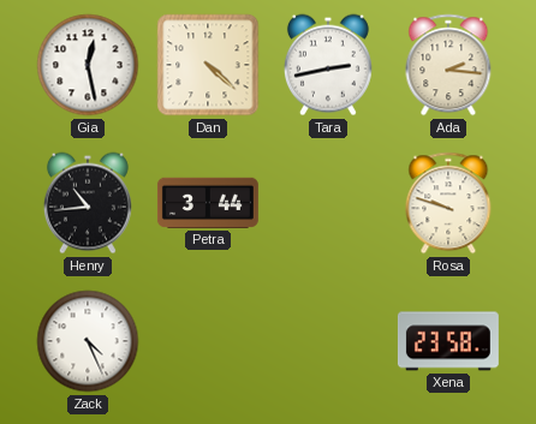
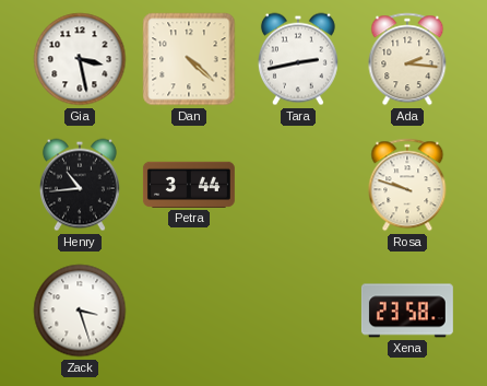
Gia: 12:28 -> 3:28
Zack: 4:26 -> 3:27
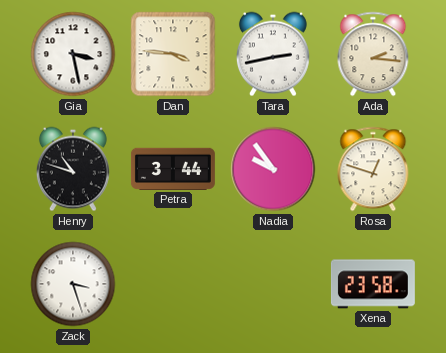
Dan: 4:22 -> 3:46
Henry: 10:44 -> 10:48
Nadia: none -> 9:54
Rosa: 9:48 -> 12:48
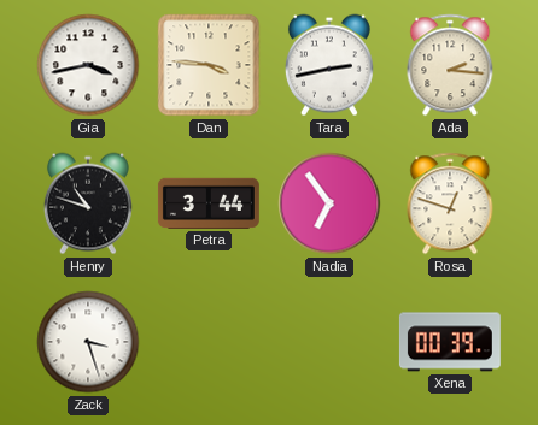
Gia: 3:28 -> 3:43
Nadia: 9:54 -> 6:54
Xena: 23:58 -> 00:39
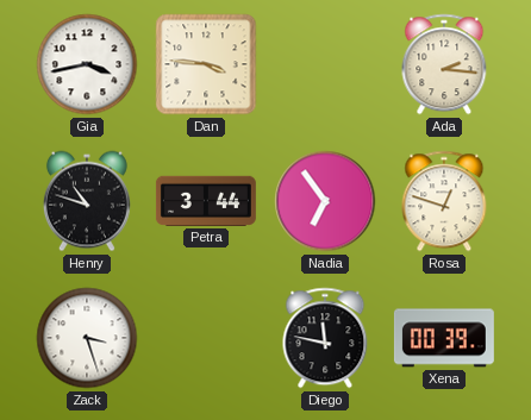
Tara: 2:43 -> none
Diego: none -> 11:47
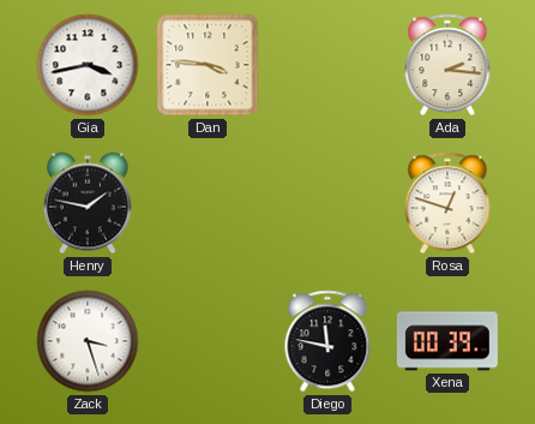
Henry: 10:48 -> 1:47
Petra: 3:44 -> none
Nadia: 6:54 -> none
